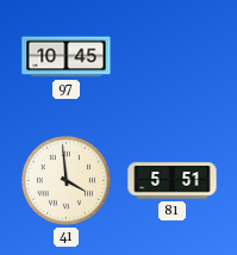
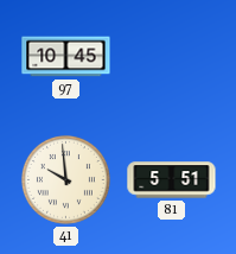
41: 3:59 -> 9:59
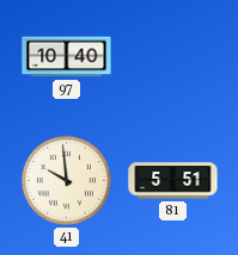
97: 10:45 -> 10:40
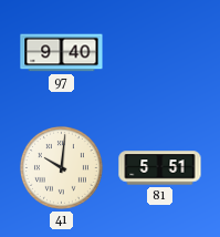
97: 10:40 -> 9:40
41: 9:59 -> 10:01
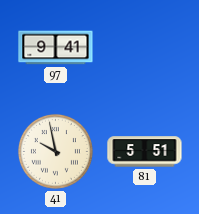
97: 9:40 -> 9:41
41: 10:01 -> 9:58
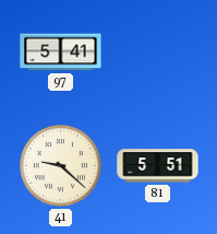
97: 9:41 -> 5:41
41: 9:58 -> 9:22
